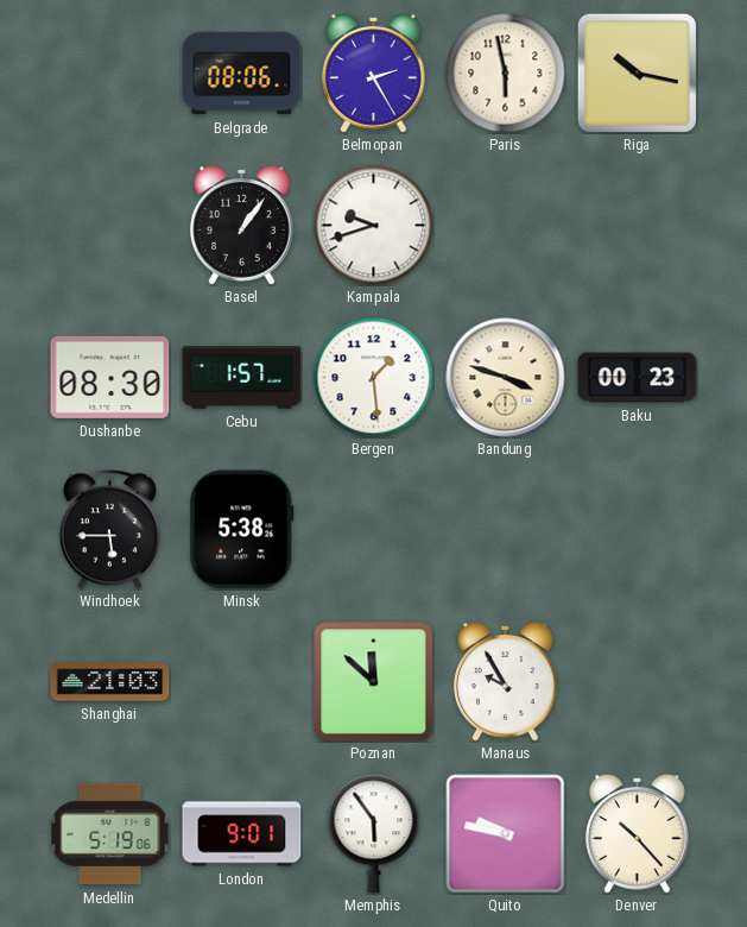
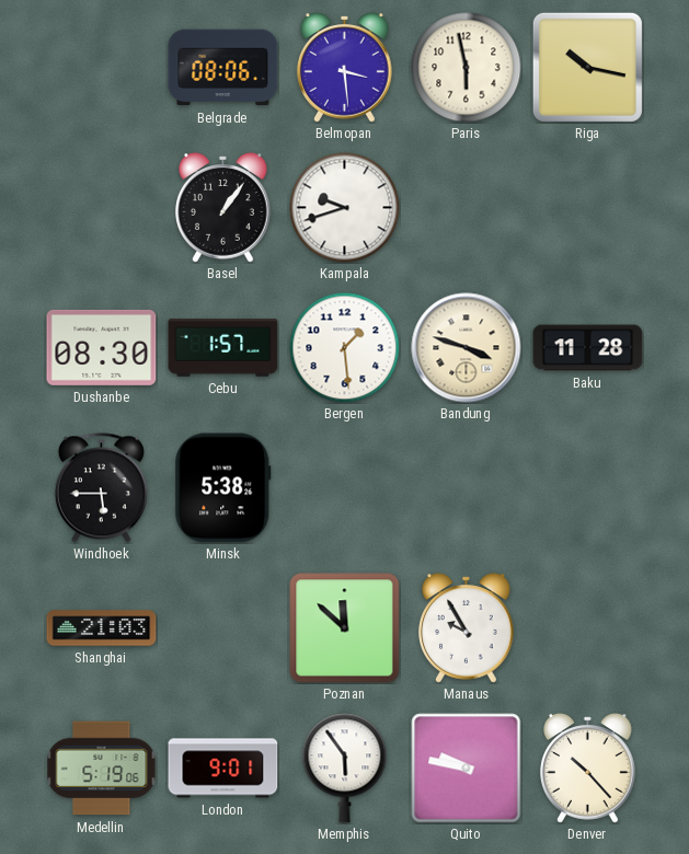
Belmopan: 2:25 -> 3:29
Baku: 00:23 -> 11:28
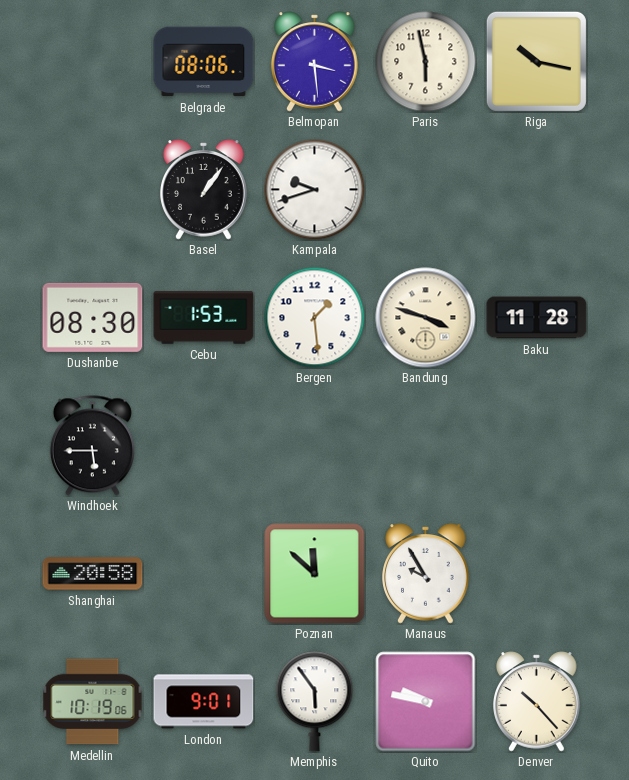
Cebu: 1:57 -> 1:53
Minsk: 5:38 -> none
Shanghai: 21:03 -> 20:58
Medellin: 5:19 -> 10:19
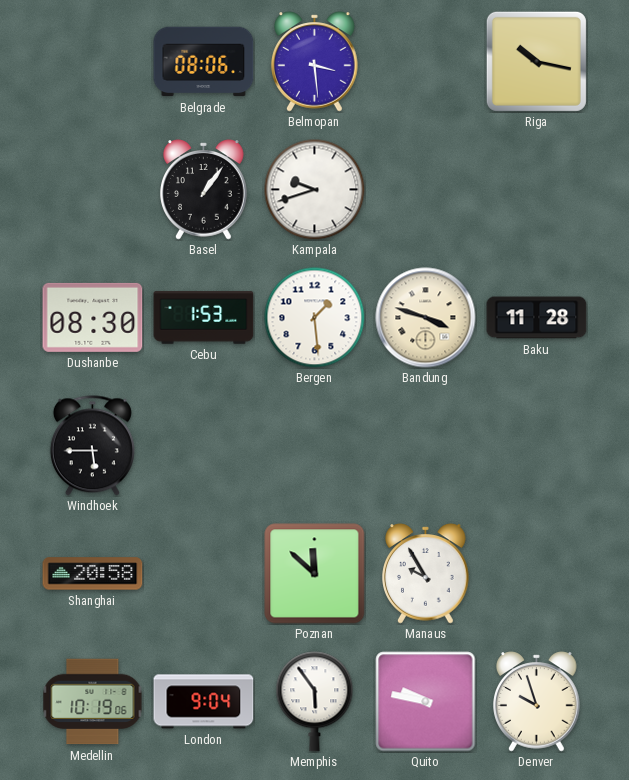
Paris: 5:58 -> none
London: 9:01 -> 9:04
Denver: 10:23 -> 9:57
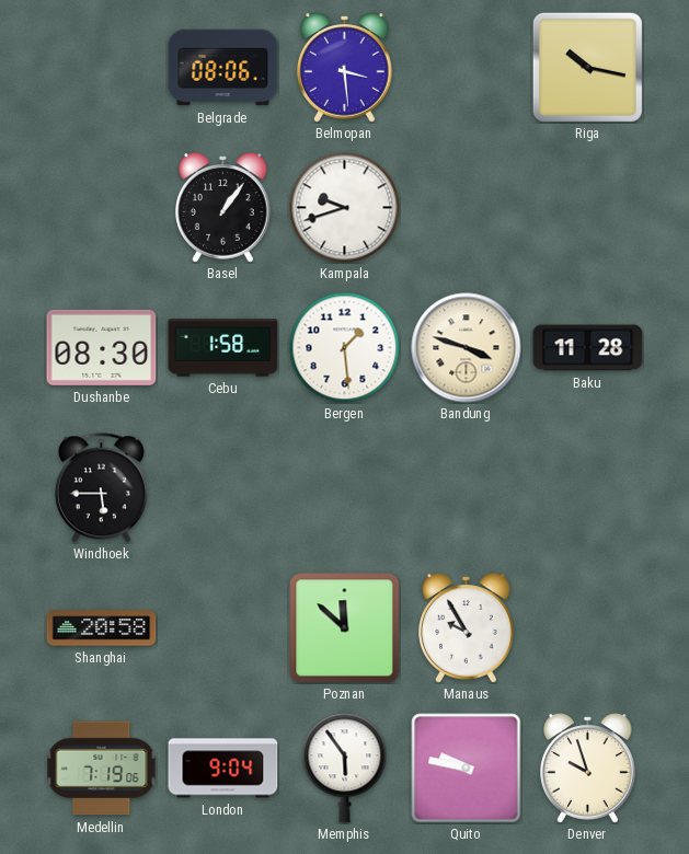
Cebu: 1:53 -> 1:58
Medellin: 10:19 -> 7:19
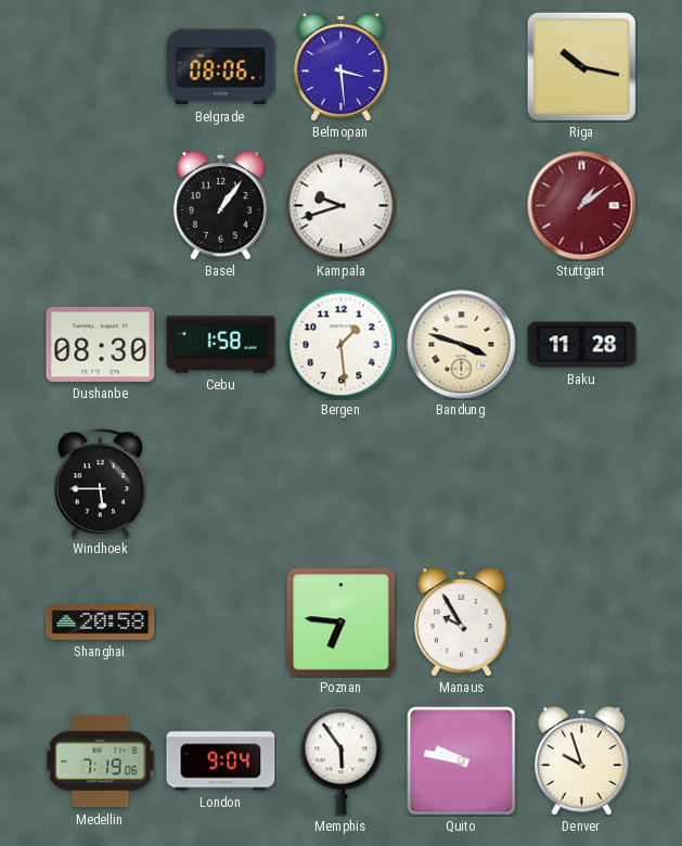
Stuttgart: none -> 1:09
Poznan: 11:52 -> 6:46
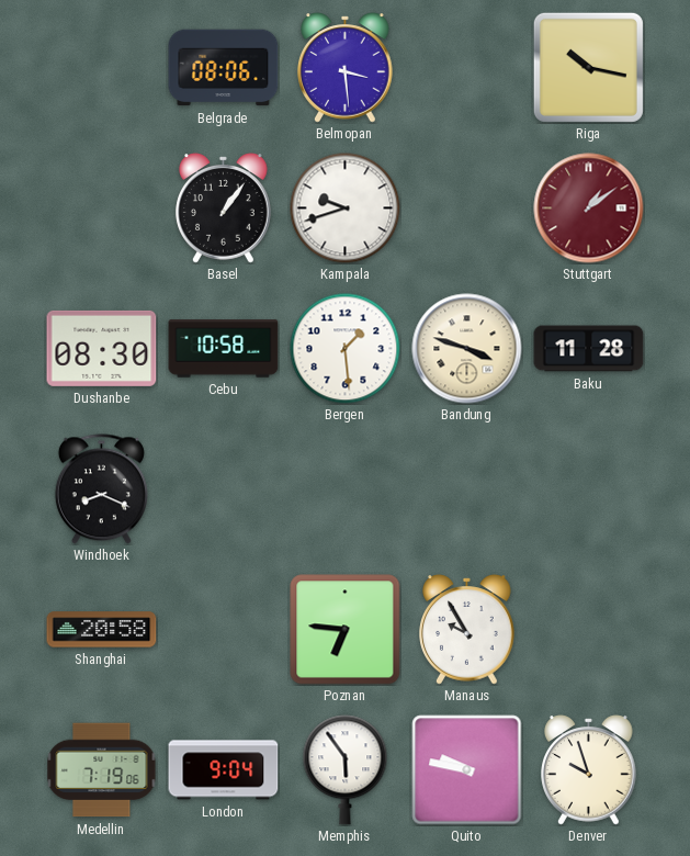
Cebu: 1:58 -> 10:58
Windhoek: 5:45 -> 8:19
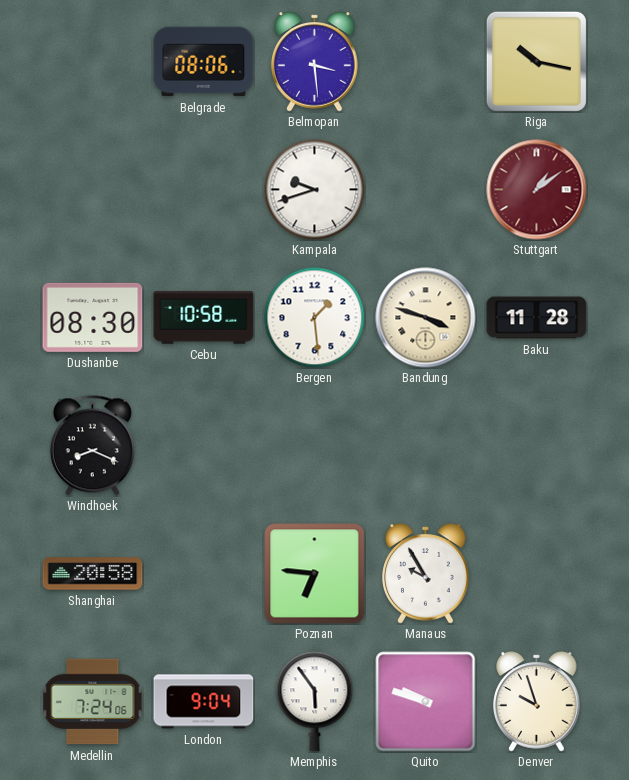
Basel: 1:06 -> none
Medellin: 7:19 -> 7:24
Quito: 9:47 -> 9:48
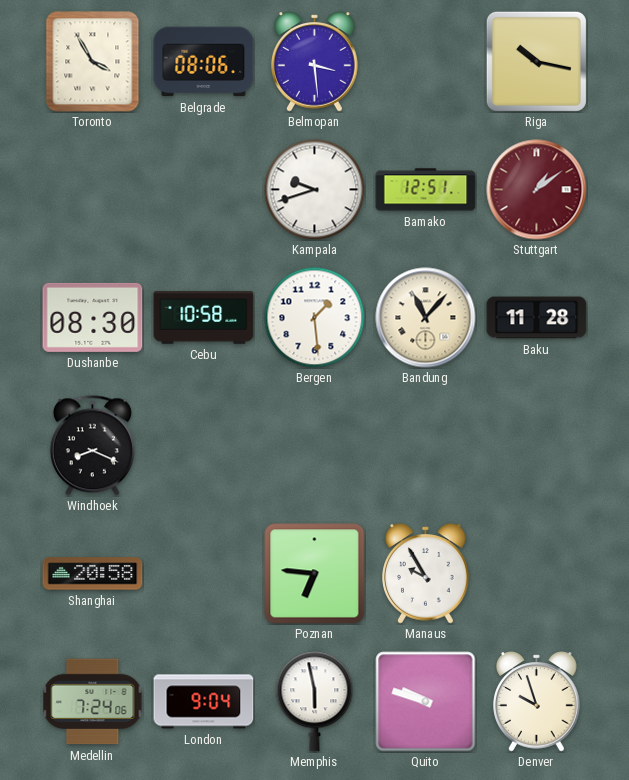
Toronto: none -> 3:55
Bamako: none -> 12:51
Bandung: 3:48 -> 11:07
Memphis: 5:54 -> 5:58
